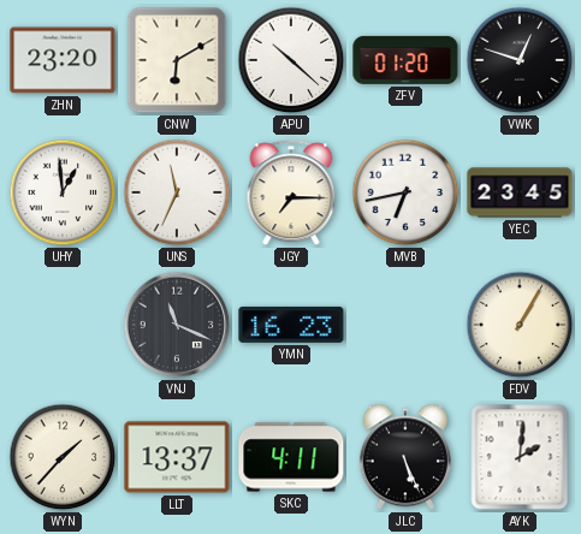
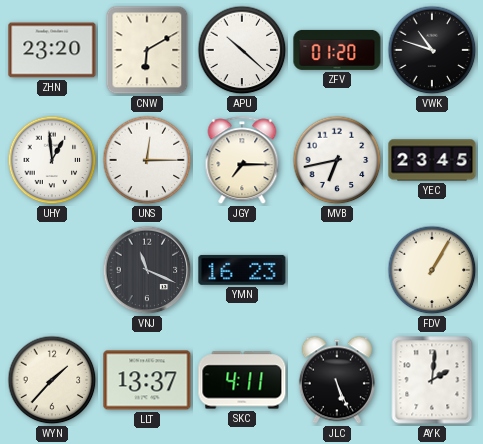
VWK: 12:48 -> 10:48
UNS: 11:34 -> 12:15
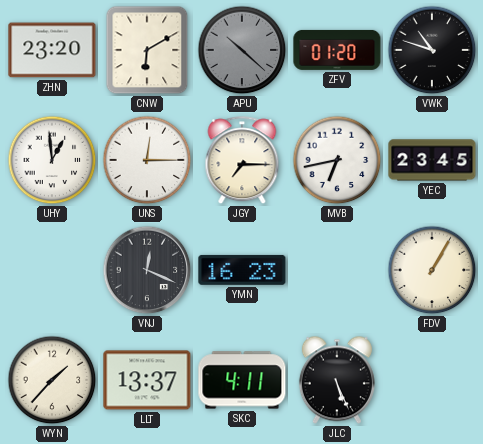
APU dial: white -> grey
VNJ: 11:19 -> 12:19
AYK: 2:01 -> none
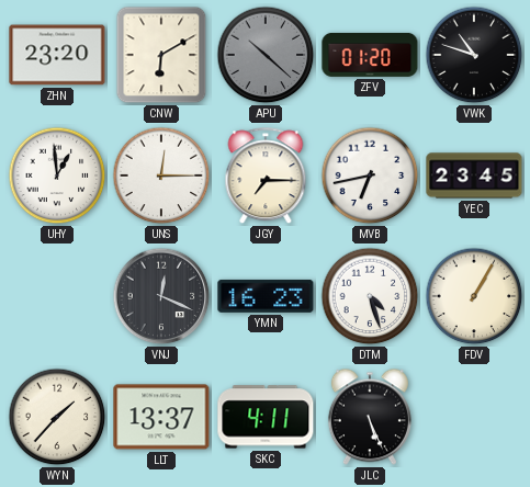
DTM: none -> 4:27
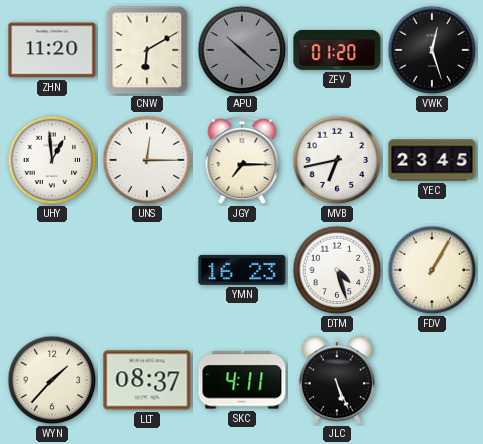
ZHN: 23:20 -> 11:20
VWK: 10:48 -> 12:27
VNJ: 12:19 -> none
LLT: 13:37 -> 08:37
